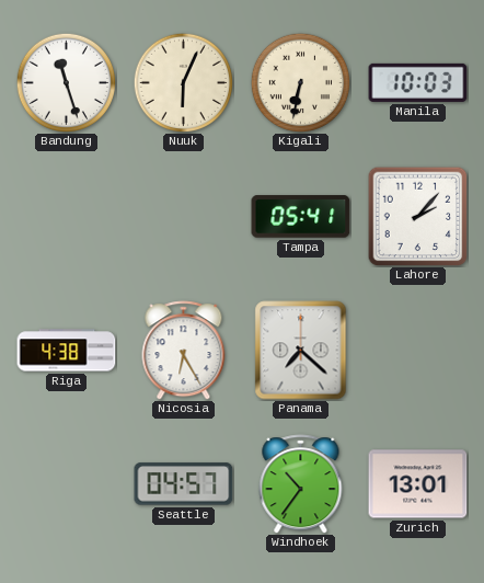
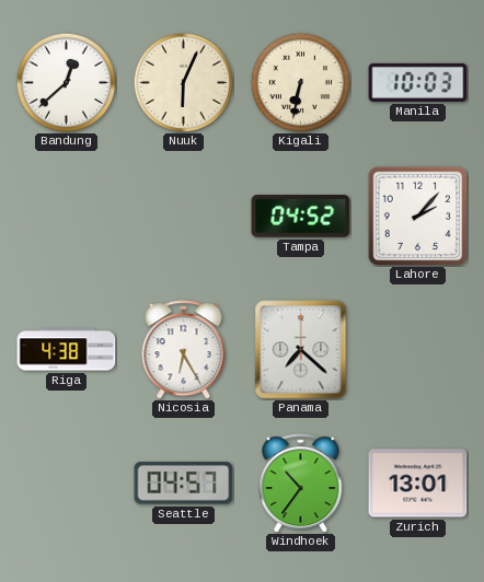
Bandung: 11:27 -> 12:38
Tampa: 05:41 -> 04:52
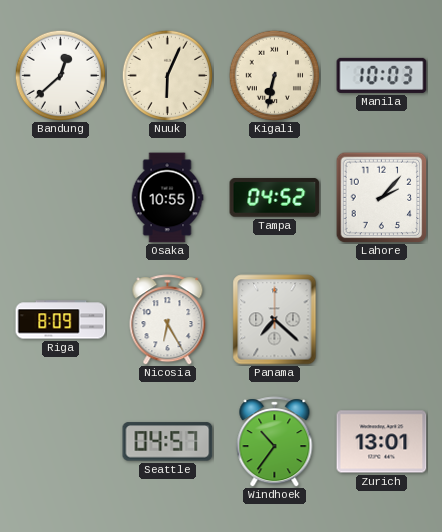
Osaka: none -> 10:55
Riga: 4:38 -> 8:09
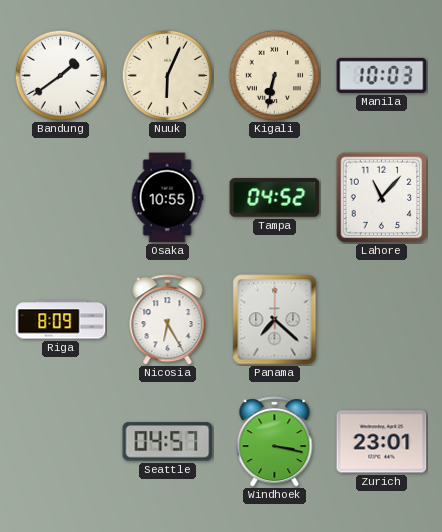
Bandung: 12:38 -> 1:39
Lahore: 2:07 -> 11:07
Windhoek: 10:36 -> 3:17
Zurich: 13:01 -> 23:01
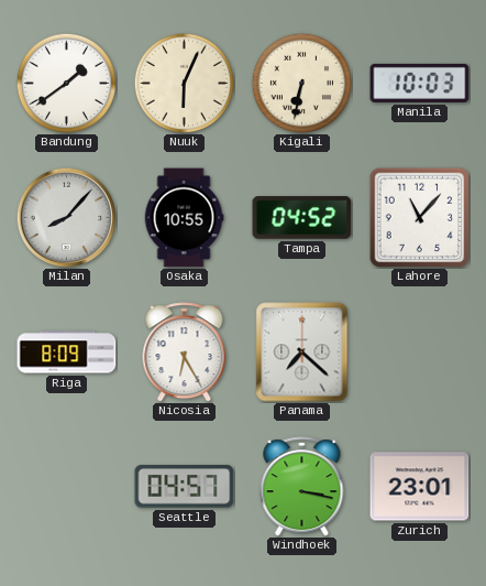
Milan: none -> 8:07
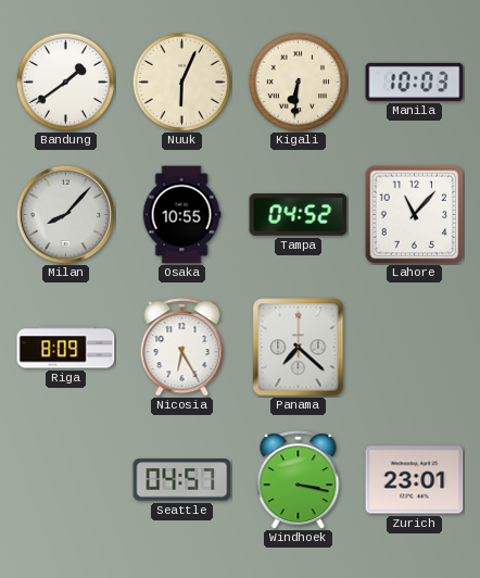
Kigali: 6:32 -> 6:31
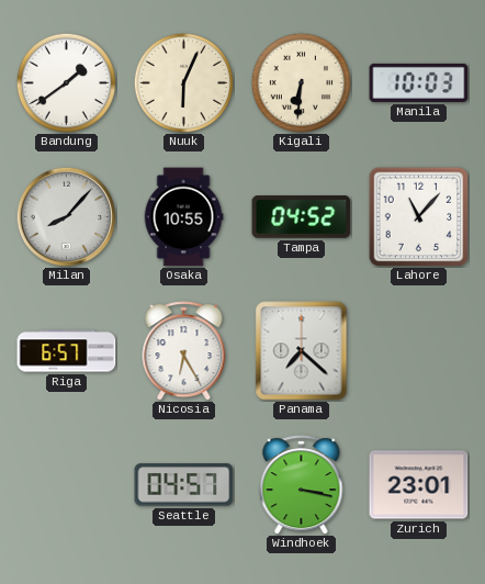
Riga: 8:09 -> 6:57
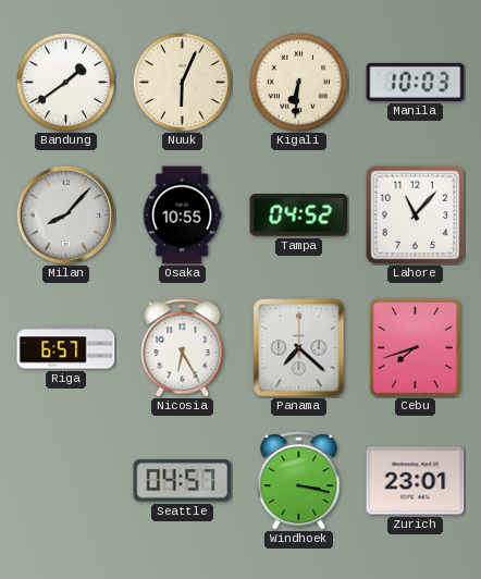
Cebu: none -> 7:42
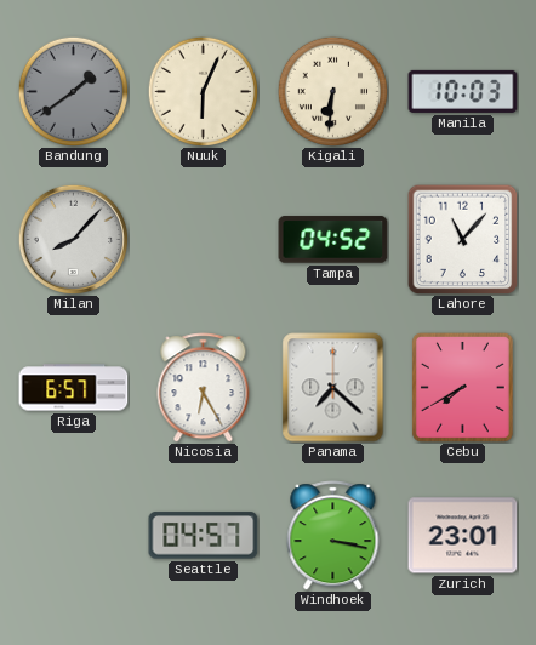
Bandung dial: white -> grey
Osaka: 10:55 -> none
Cebu: 7:42 -> 7:40
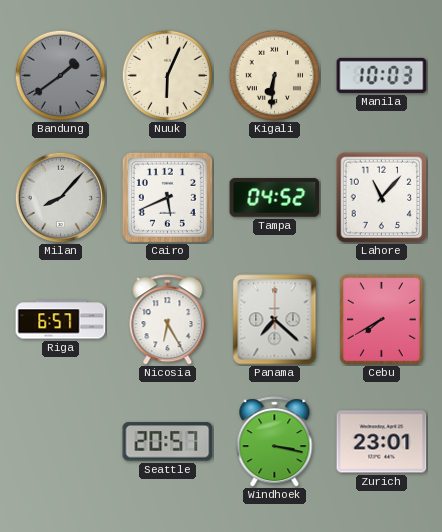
Cairo: none -> 5:41
Seattle: 04:57 -> 20:57
